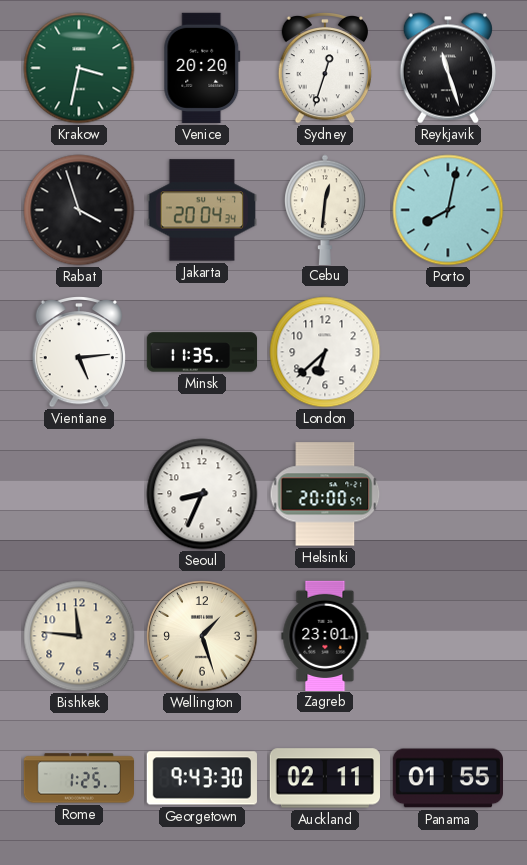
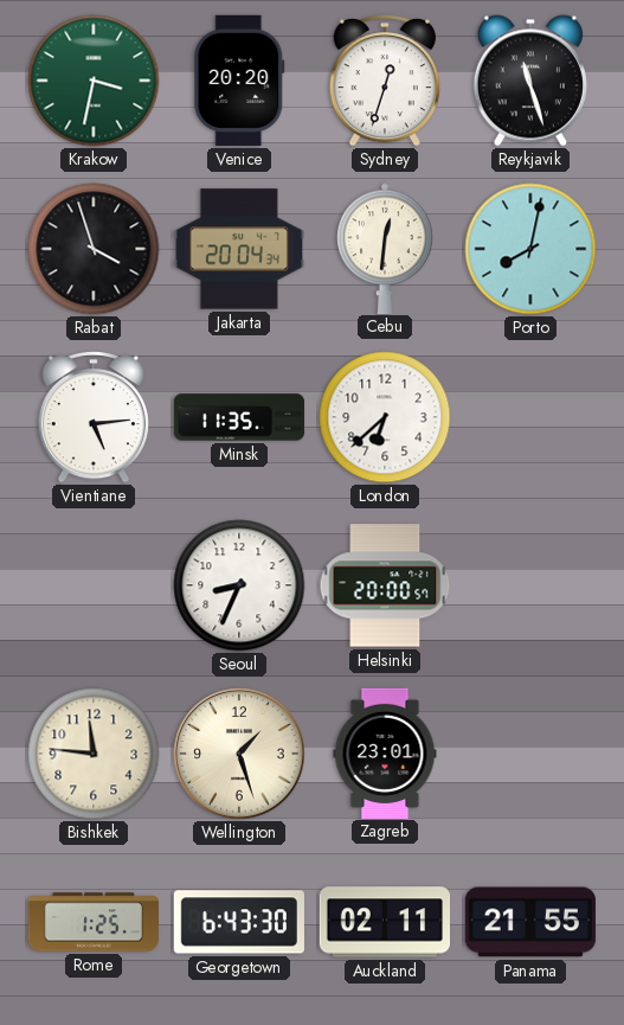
Georgetown: 9:43 -> 6:43
Panama: 01:55 -> 21:55
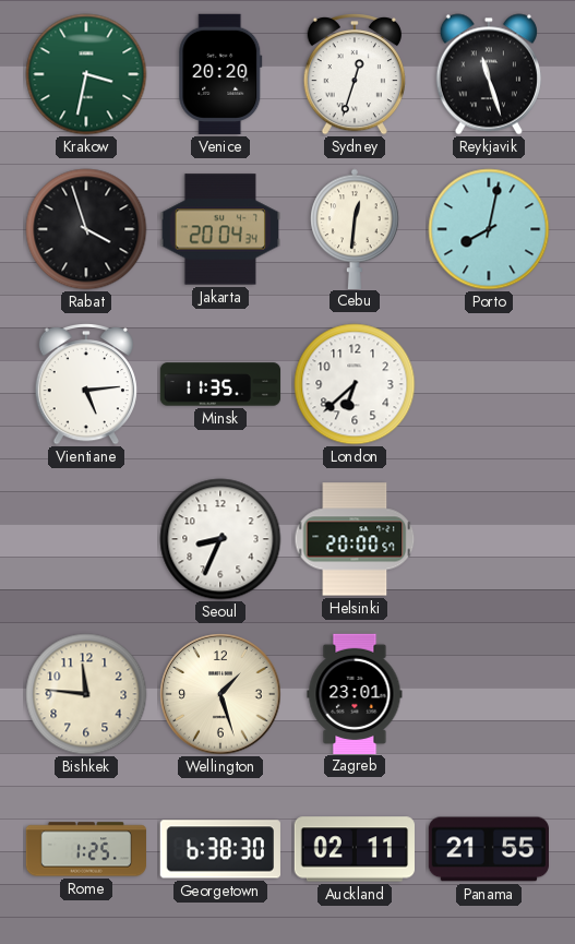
Georgetown: 6:43 -> 6:38
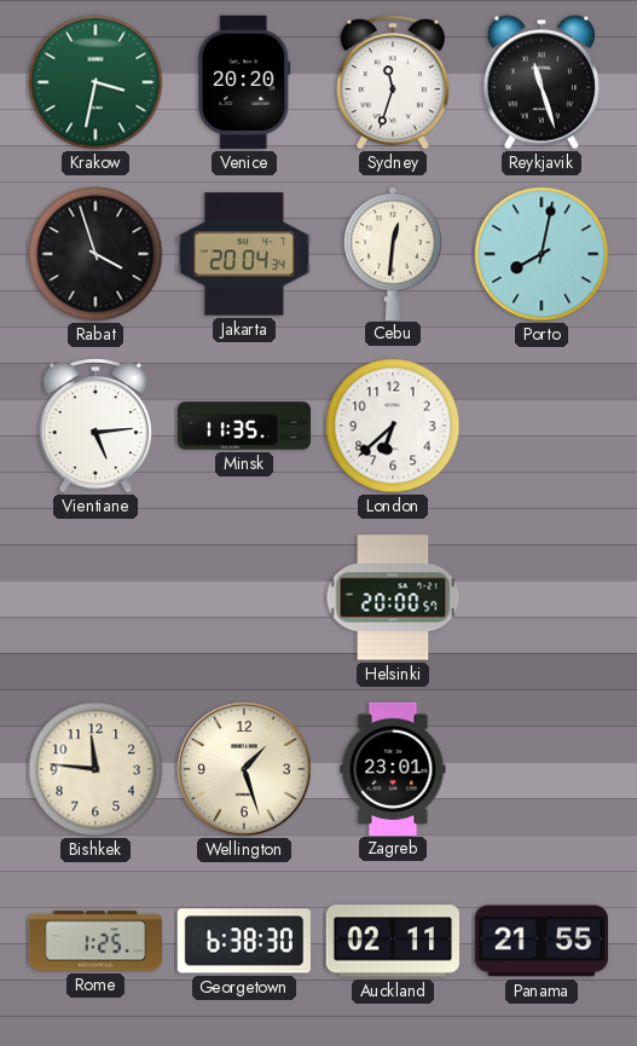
Sydney: 12:33 -> 11:33
Seoul: 8:34 -> none
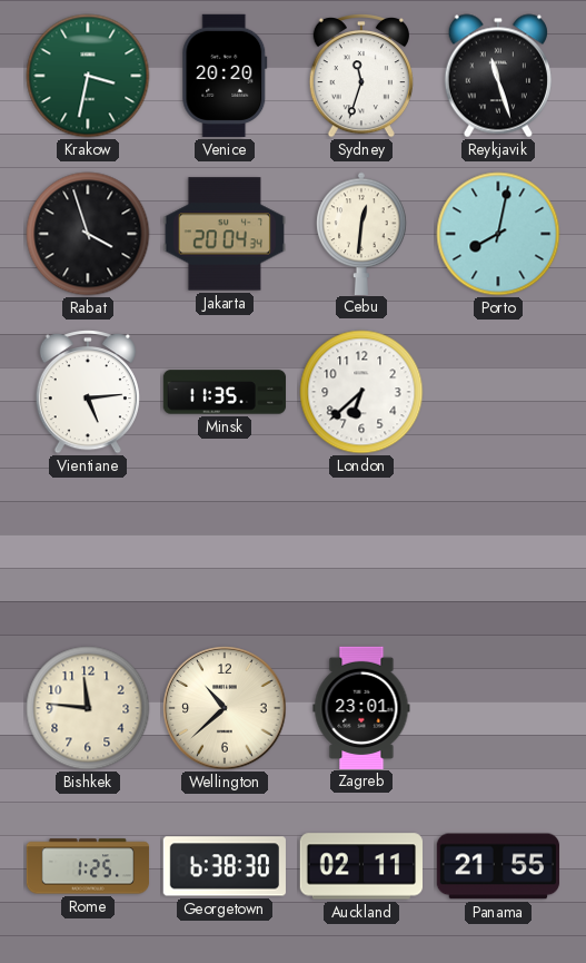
Helsinki: 20:00 -> none
Wellington: 1:27 -> 10:38
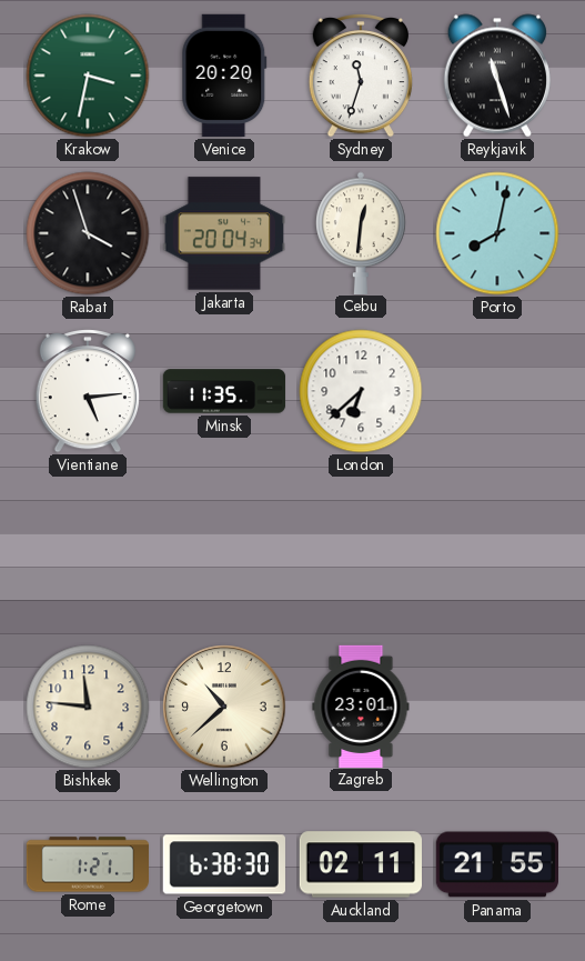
Rome: 1:25 -> 1:21
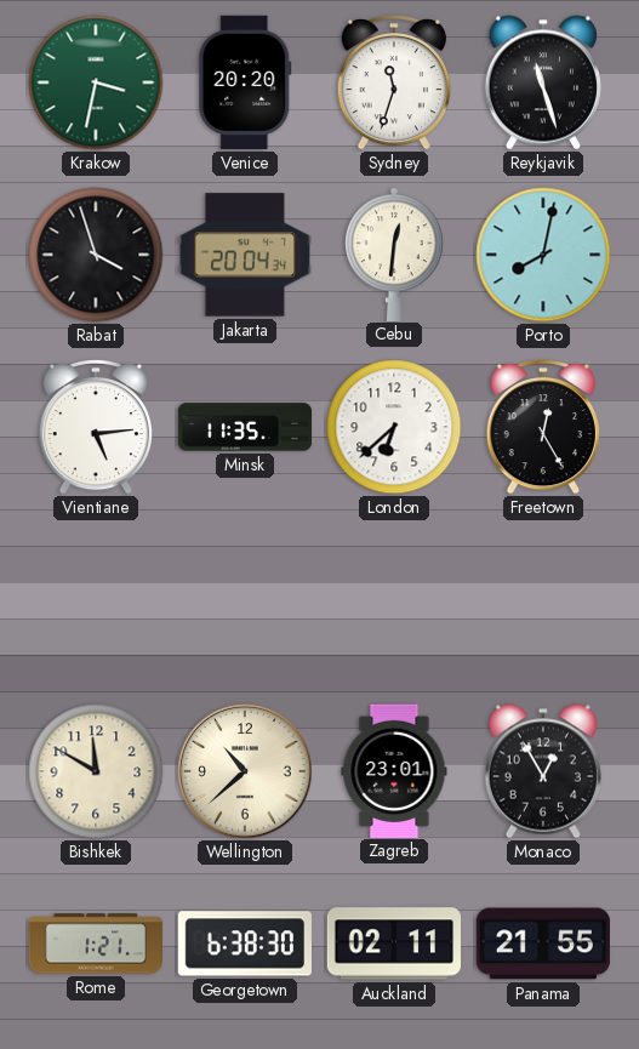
Freetown: none -> 12:25
Bishkek: 11:46 -> 11:50
Monaco: none -> 12:55
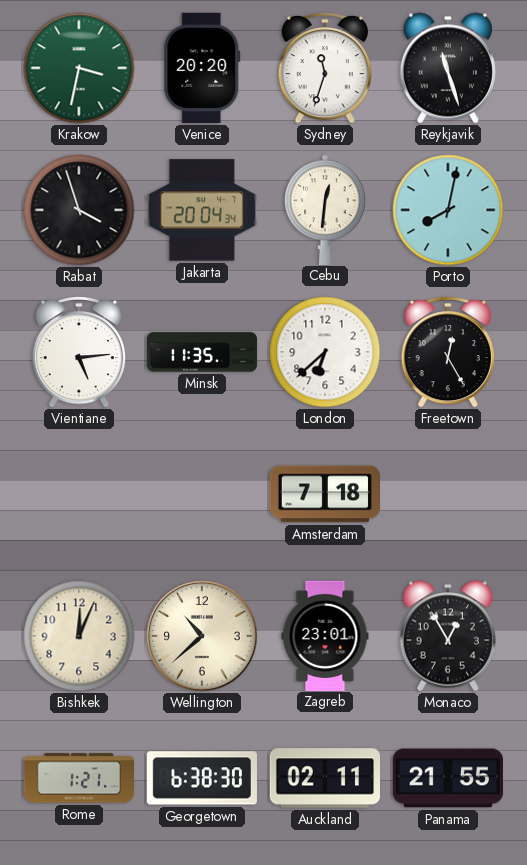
Amsterdam: none -> 7:18
Bishkek: 11:50 -> 12:04
